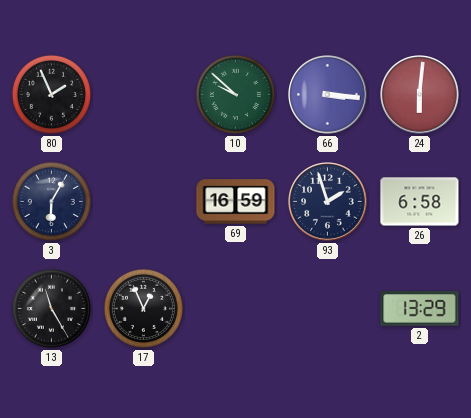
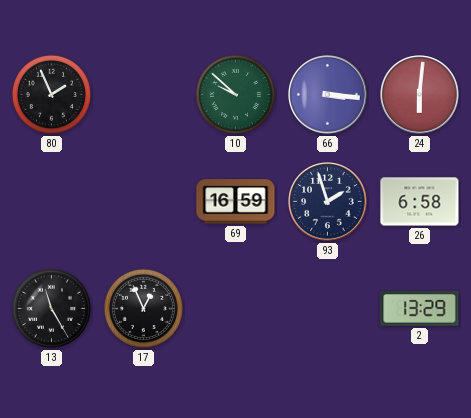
3: 6:05 -> none
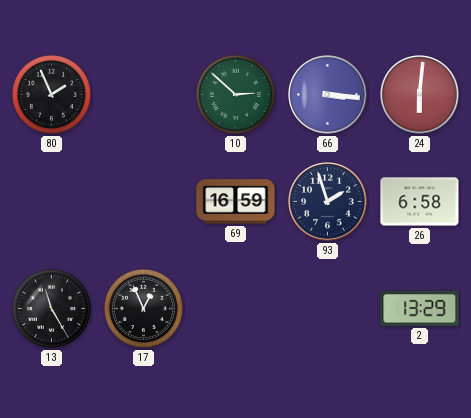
10: 9:52 -> 2:52
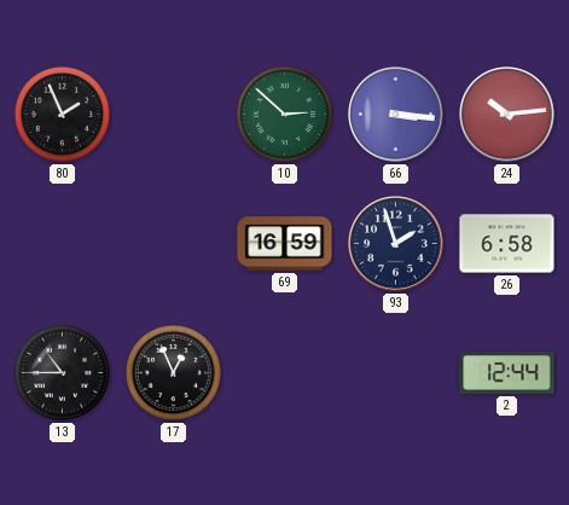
24: 6:01 -> 10:14
13: 11:25 -> 10:45
2: 13:29 -> 12:44
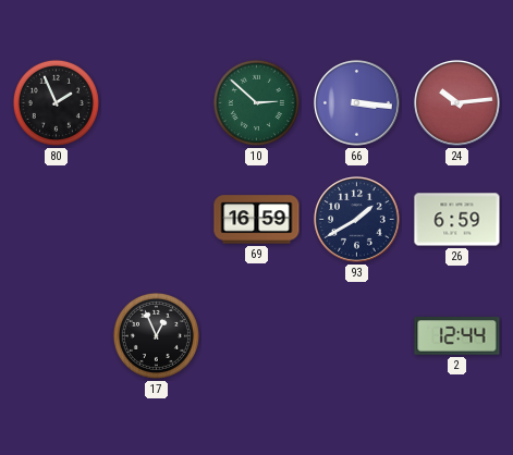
93: 1:57 -> 1:40
26: 6:58 -> 6:59
13: 10:45 -> none
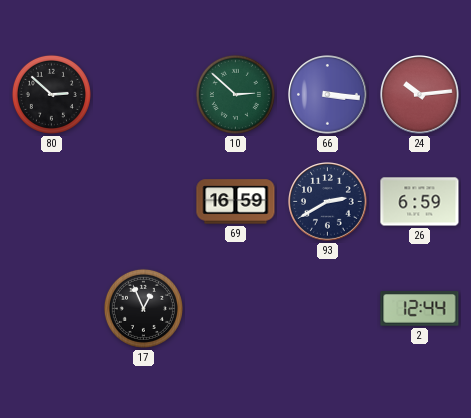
80: 1:56 -> 2:52
93: 1:40 -> 2:40
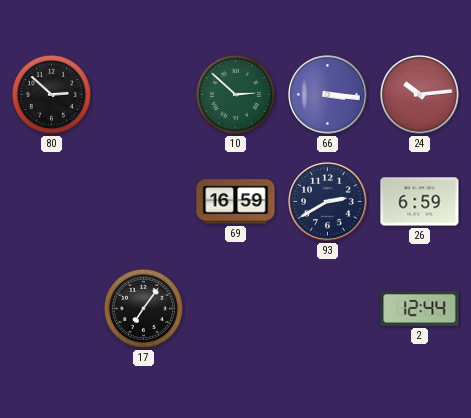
17: 12:56 -> 7:06
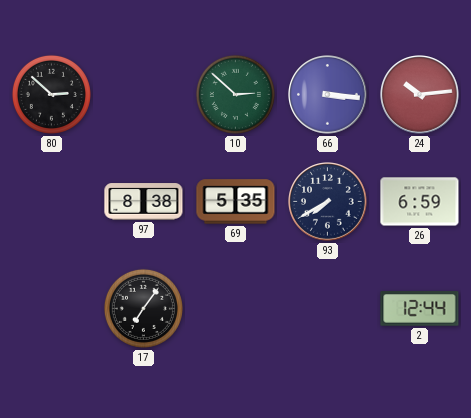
97: none -> 8:38
69: 16:59 -> 5:35
93: 2:40 -> 7:40
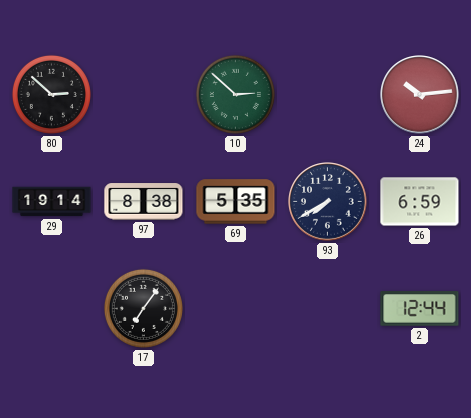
66: 3:16 -> none
29: none -> 19:14
